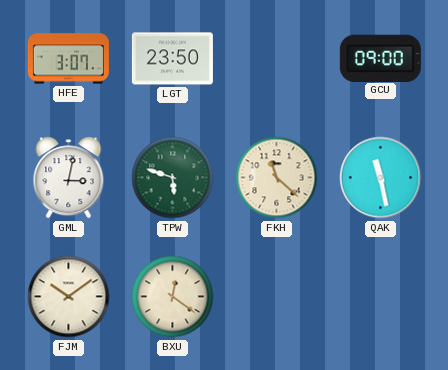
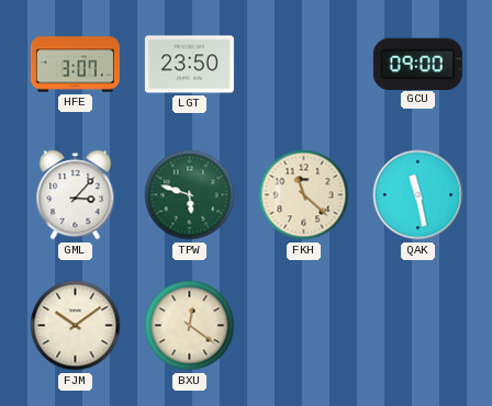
GML: 3:02 -> 3:07
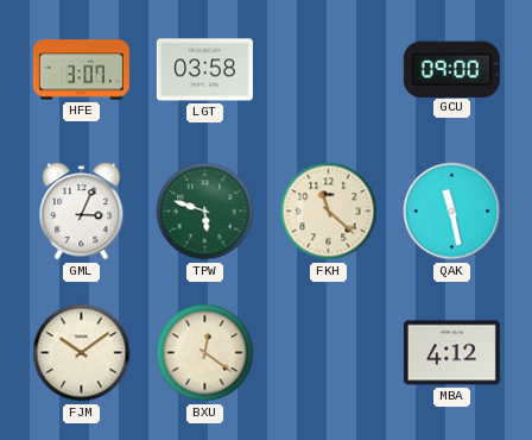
LGT: 23:50 -> 03:58
GML: 3:07 -> 3:04
MBA: none -> 4:12
